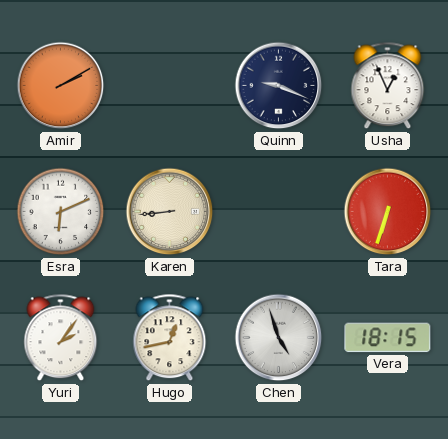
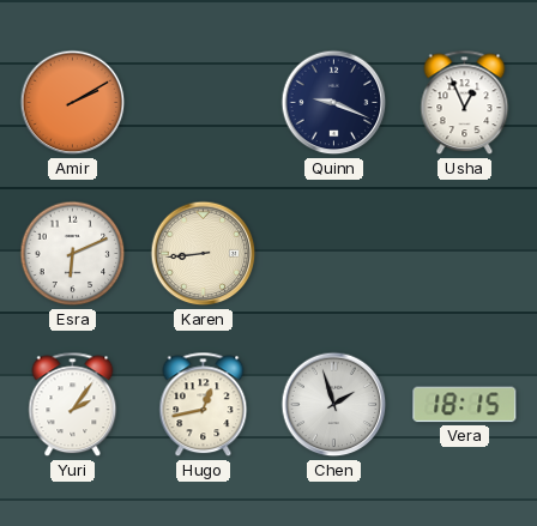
Tara: 6:33 -> none
Chen: 4:57 -> 1:57
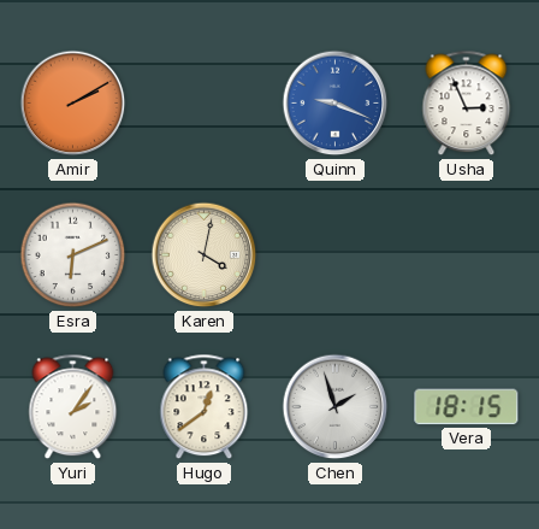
Quinn dial: navy -> blue
Usha: 12:56 -> 2:56
Karen: 8:44 -> 4:02
Hugo: 12:43 -> 12:39
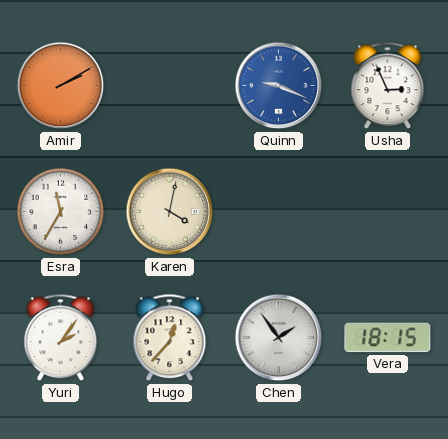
Esra: 6:11 -> 11:35
Hugo: 12:39 -> 12:37
Chen: 1:57 -> 1:54
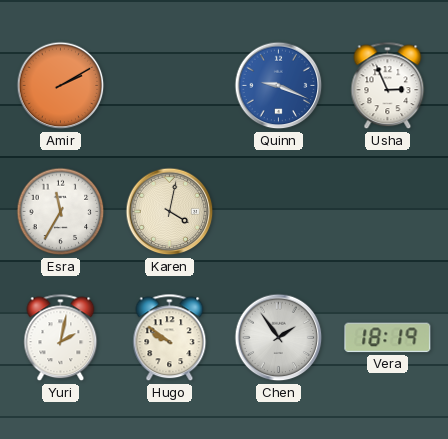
Yuri: 2:06 -> 2:02
Hugo: 12:37 -> 9:51
Vera: 18:15 -> 18:19
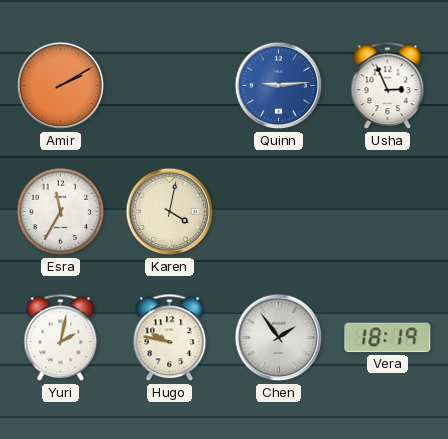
Quinn: 9:19 -> 9:14
Hugo: 9:51 -> 9:47
